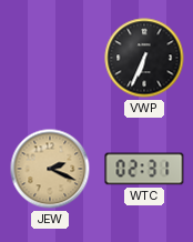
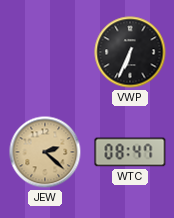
JEW: 2:19 -> 2:22
WTC: 02:31 -> 08:47
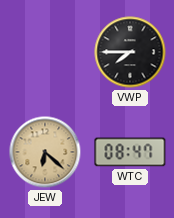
VWP: 6:34 -> 7:45
JEW: 2:22 -> 6:22
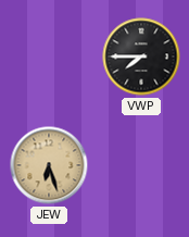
JEW: 6:22 -> 6:27
WTC: 08:47 -> none
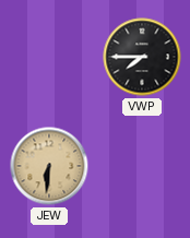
JEW: 6:27 -> 6:31
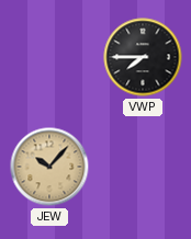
JEW: 6:31 -> 10:07
